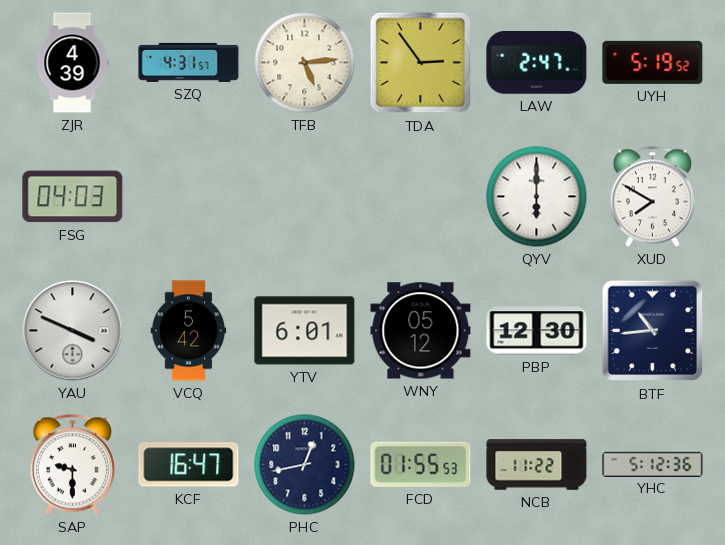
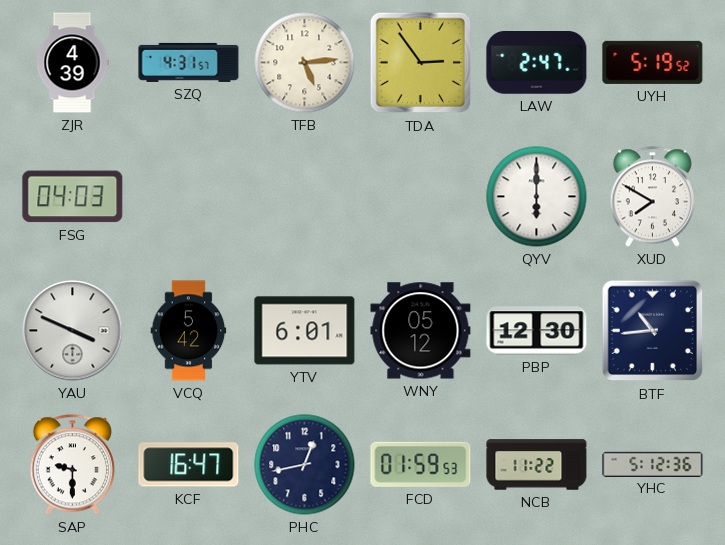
FCD: 01:55 -> 01:59
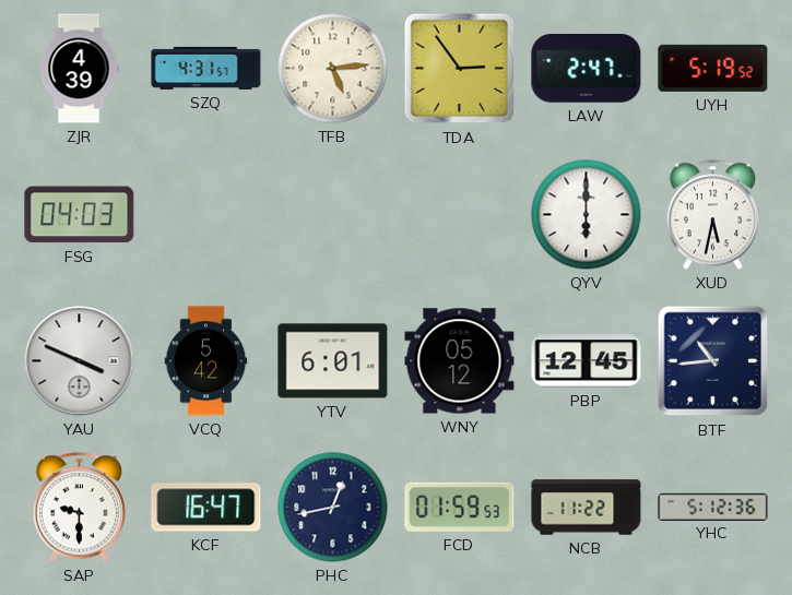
XUD: 7:50 -> 5:32
PBP: 12:30 -> 12:45
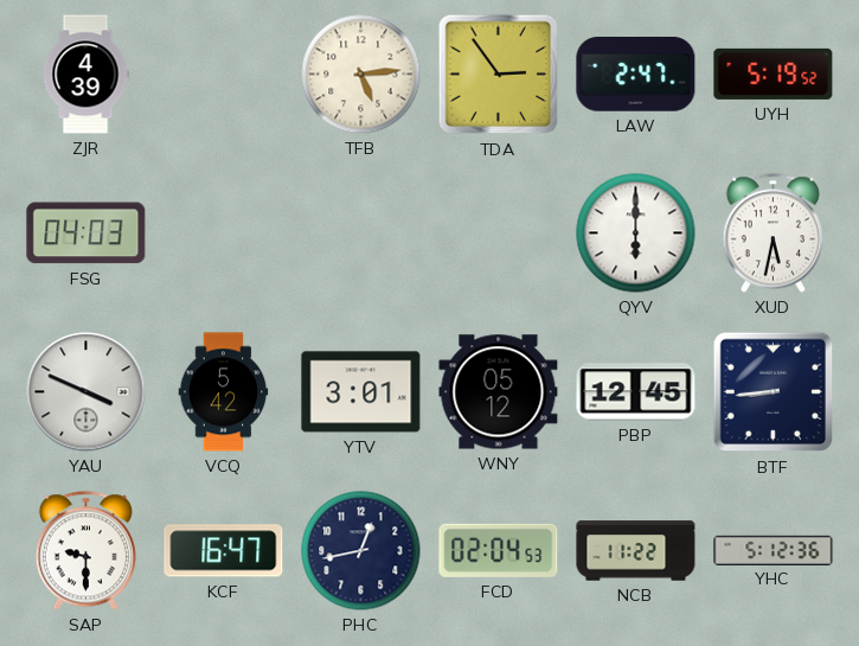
SZQ: 4:31 -> none
YTV: 6:01 -> 3:01
BTF: 10:44 -> 8:44
FCD: 01:59 -> 02:04
